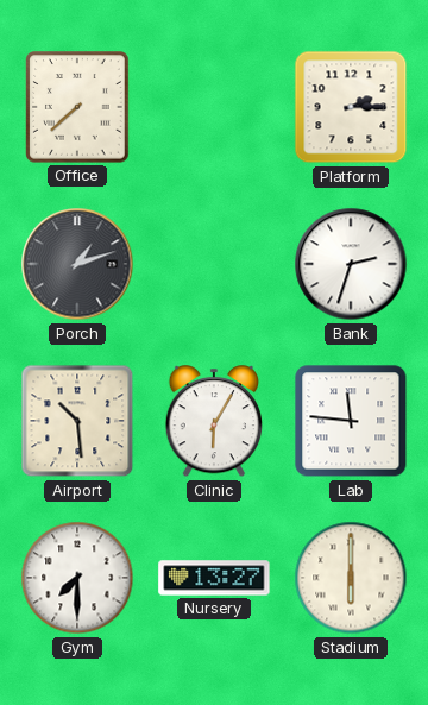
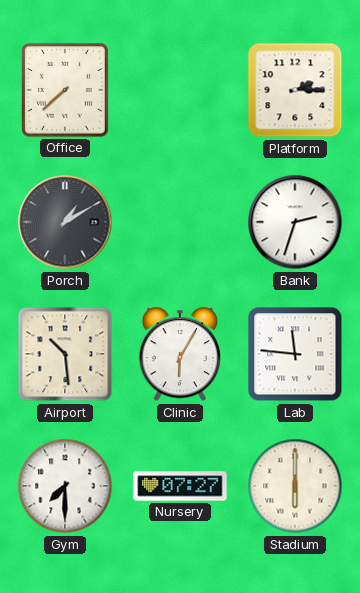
Porch: 1:12 -> 1:10
Nursery: 13:27 -> 07:27
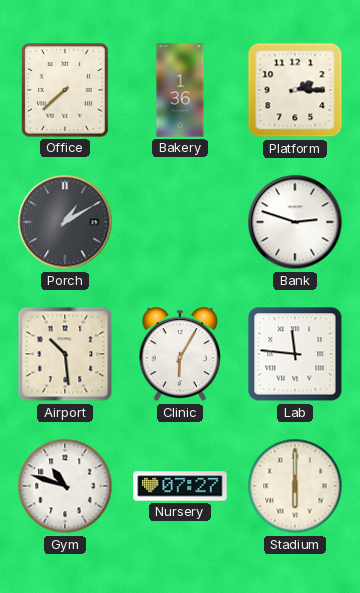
Bakery: none -> 1:36
Bank: 2:33 -> 2:48
Gym: 7:30 -> 10:48
